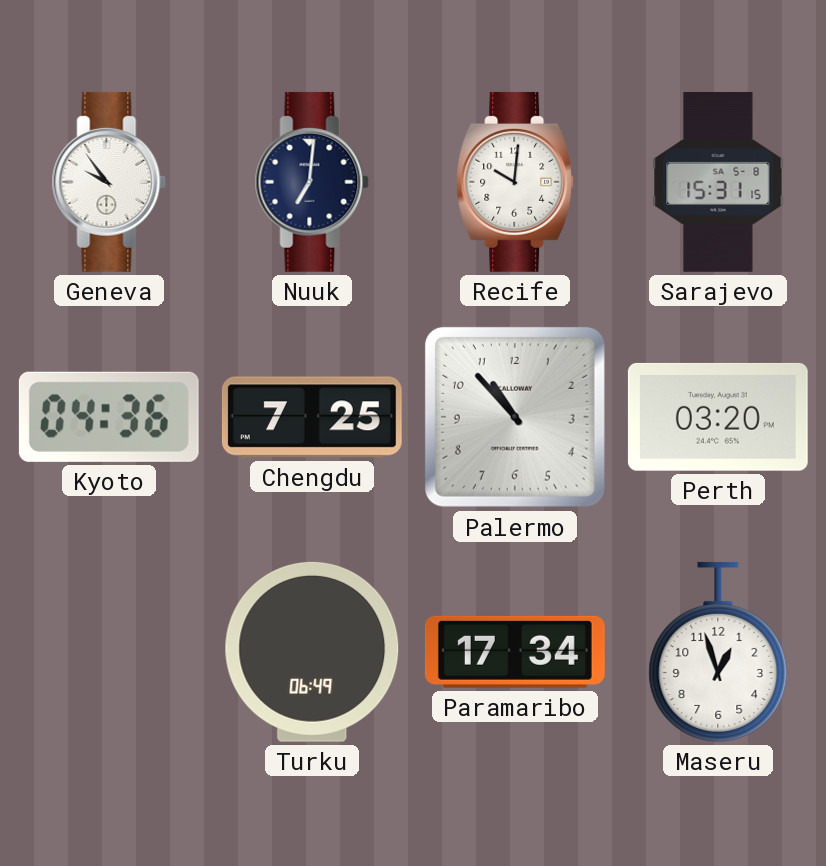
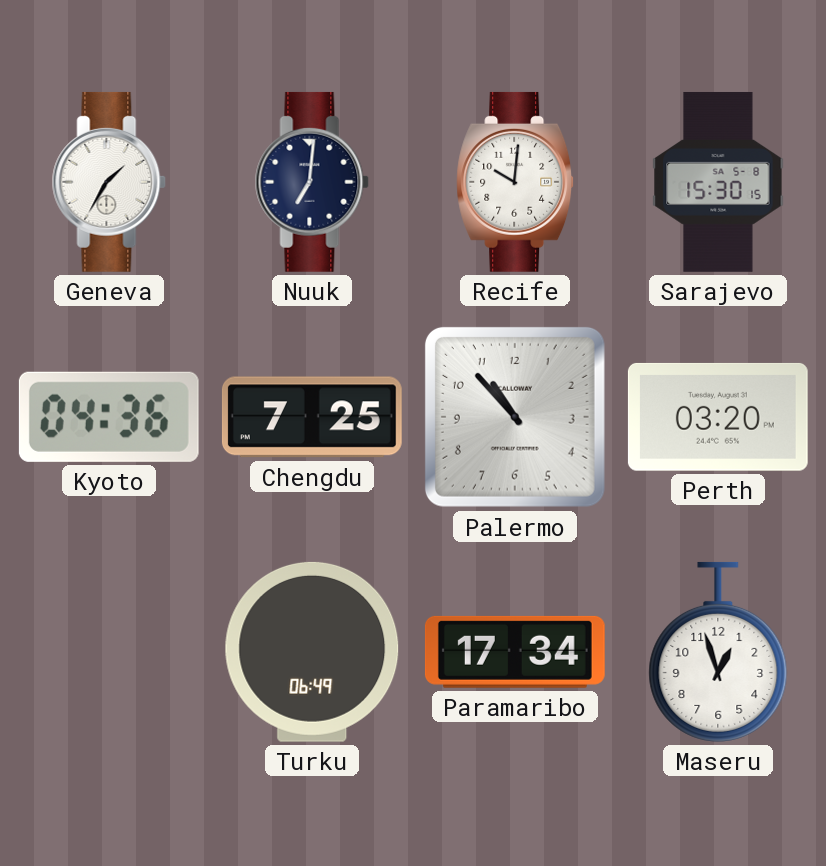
Geneva: 9:54 -> 1:35
Sarajevo: 15:31 -> 15:30
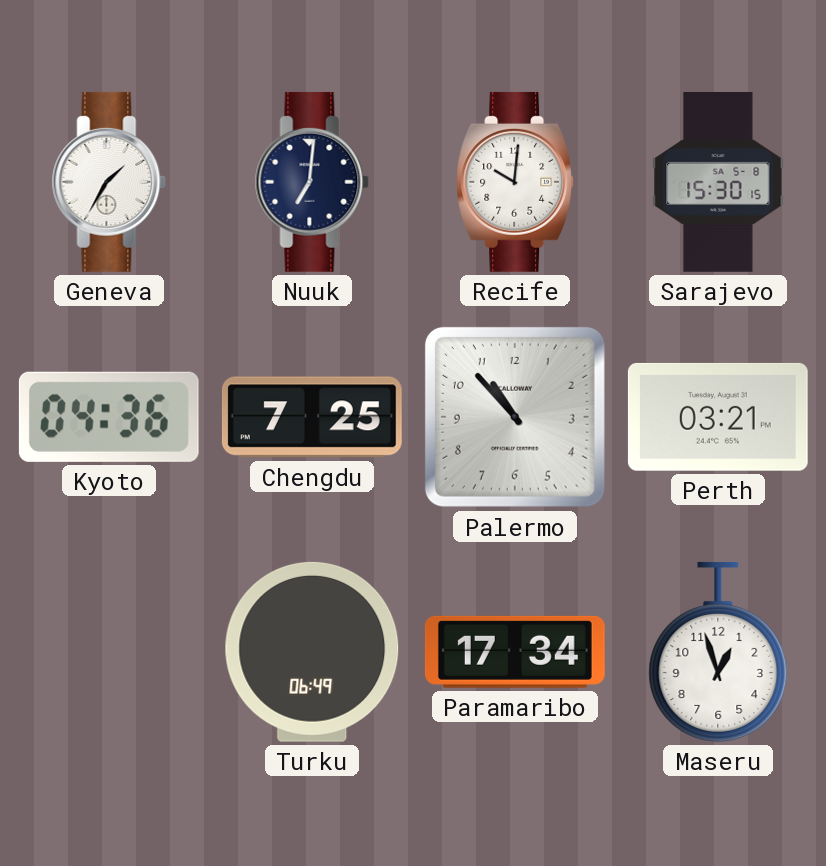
Perth: 03:20 -> 03:21
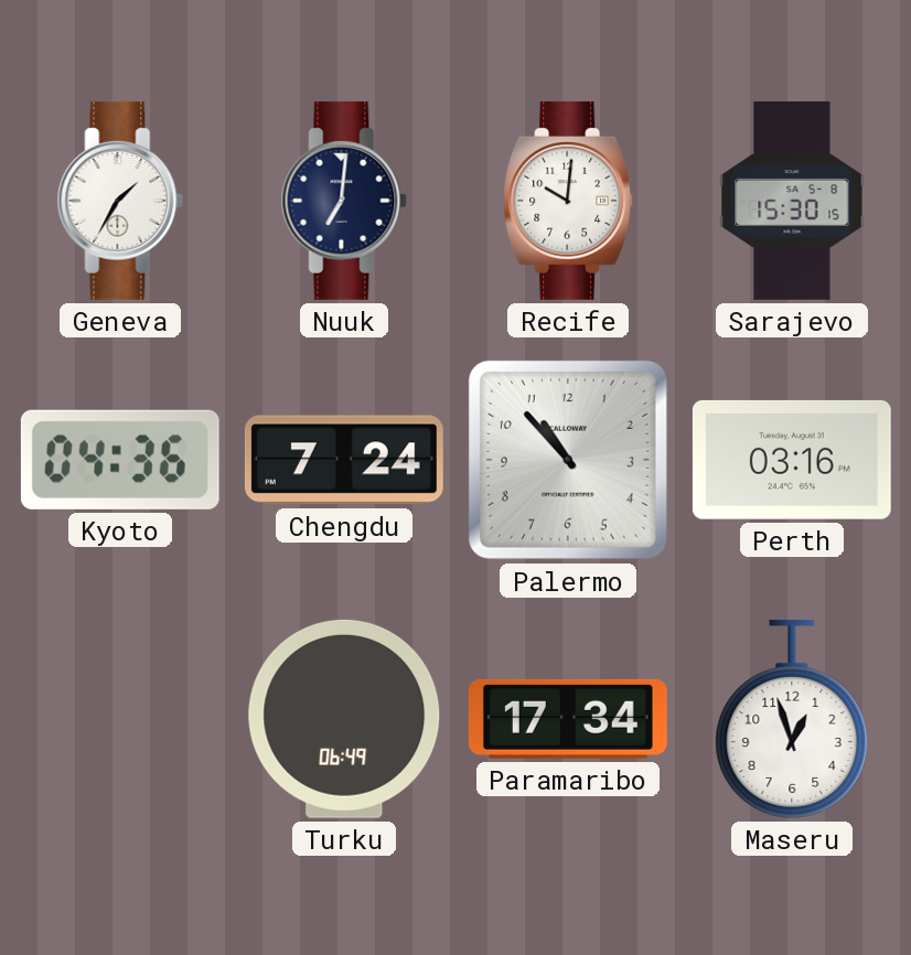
Chengdu: 7:25 -> 7:24
Perth: 03:21 -> 03:16
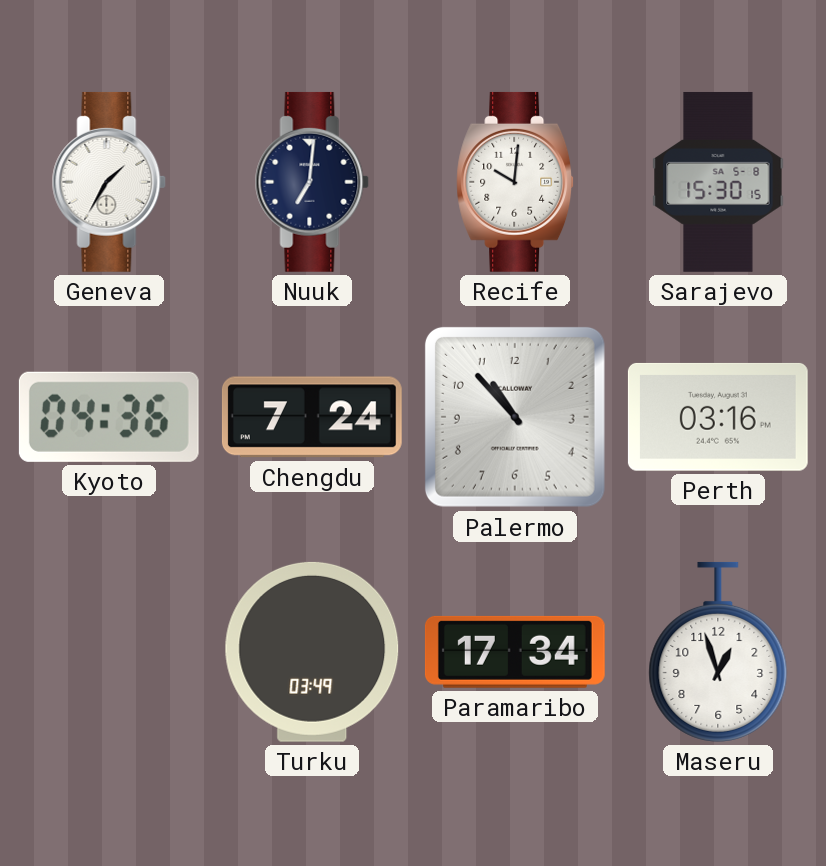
Turku: 06:49 -> 03:49
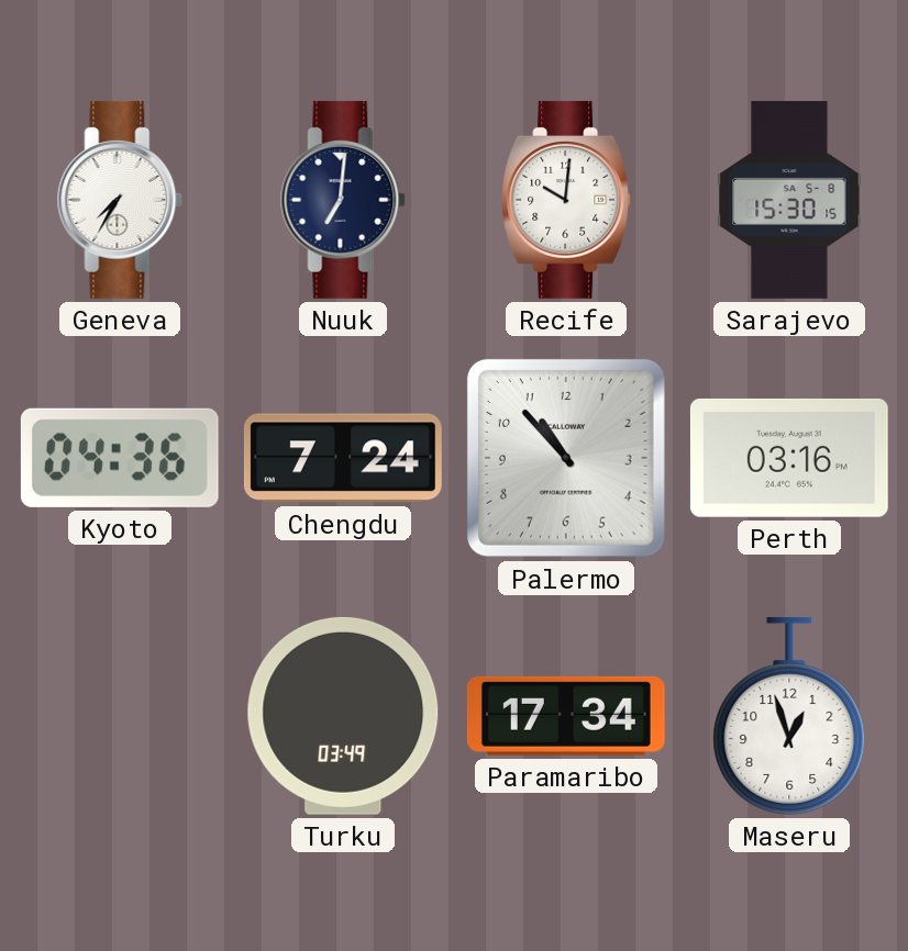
Geneva: 1:35 -> 7:35
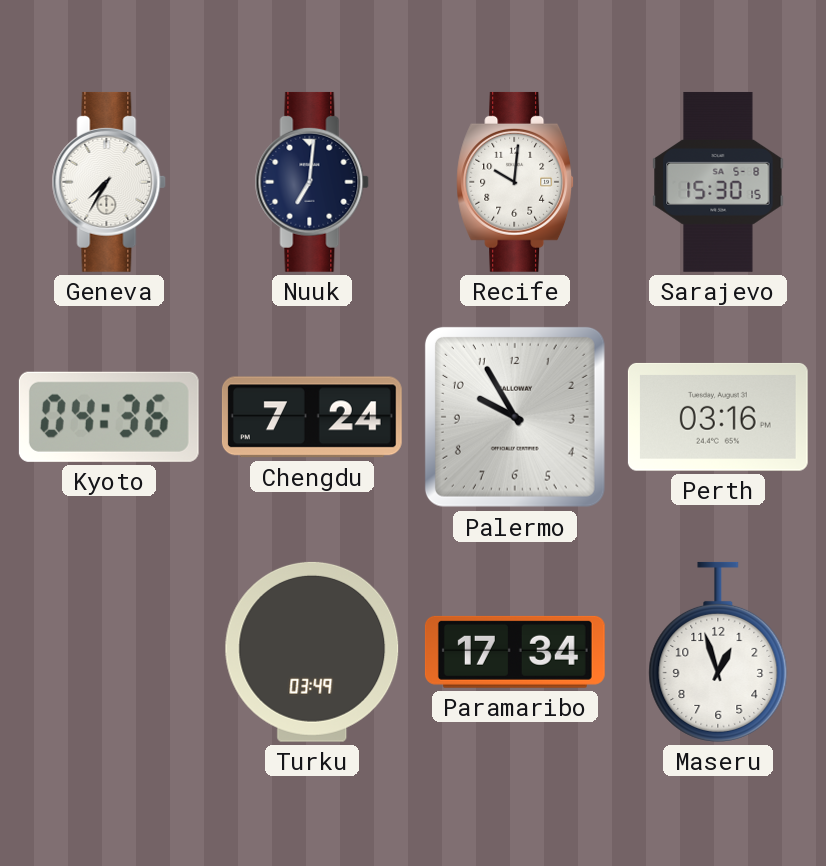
Palermo: 10:53 -> 9:55
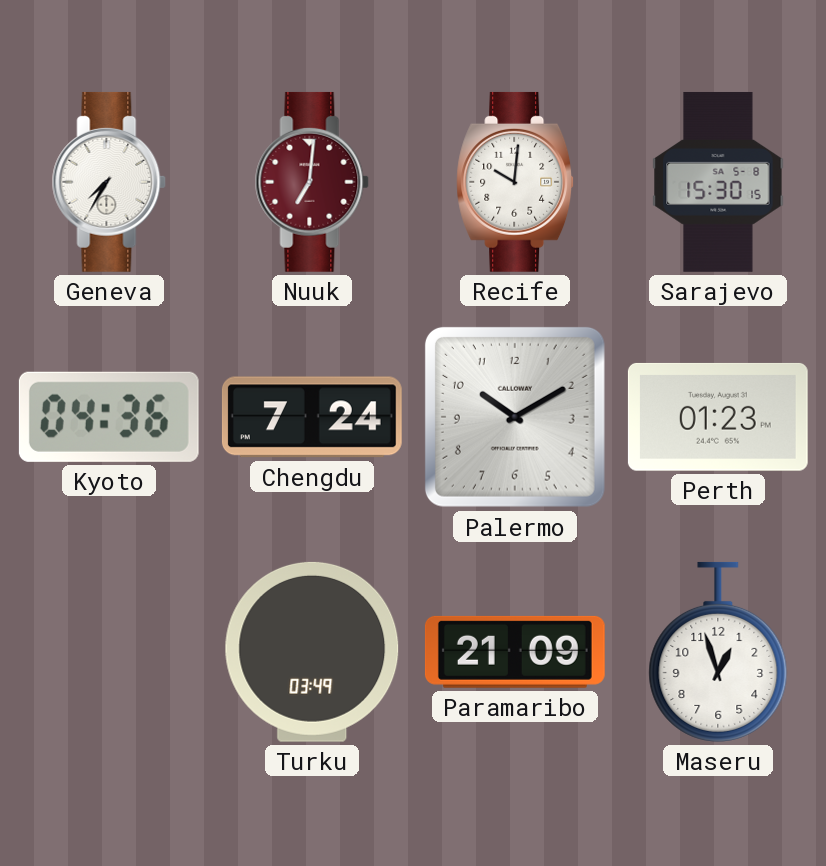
Nuuk dial: navy -> burgundy
Palermo: 9:55 -> 10:10
Perth: 03:16 -> 01:23
Paramaribo: 17:34 -> 21:09
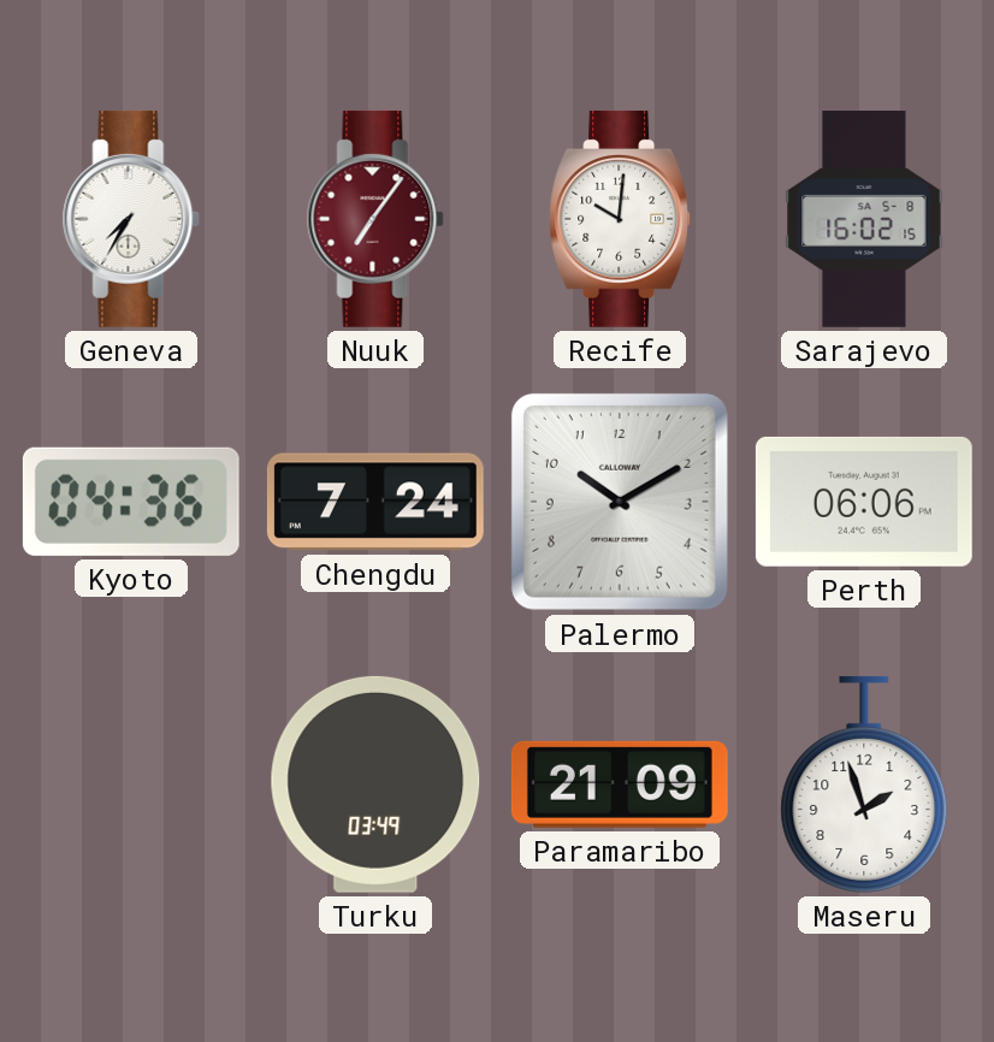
Nuuk: 7:01 -> 7:06
Sarajevo: 15:30 -> 16:02
Perth: 01:23 -> 06:06
Maseru: 12:57 -> 1:57
